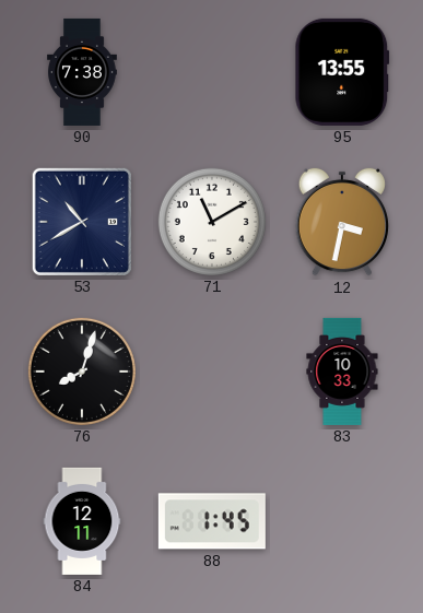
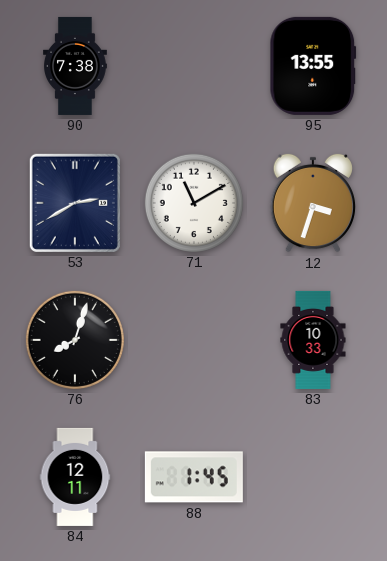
53: 10:40 -> 2:40
12: 3:32 -> 3:33
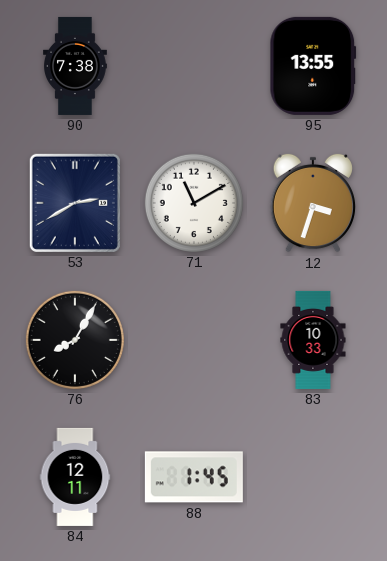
76: 8:03 -> 8:05
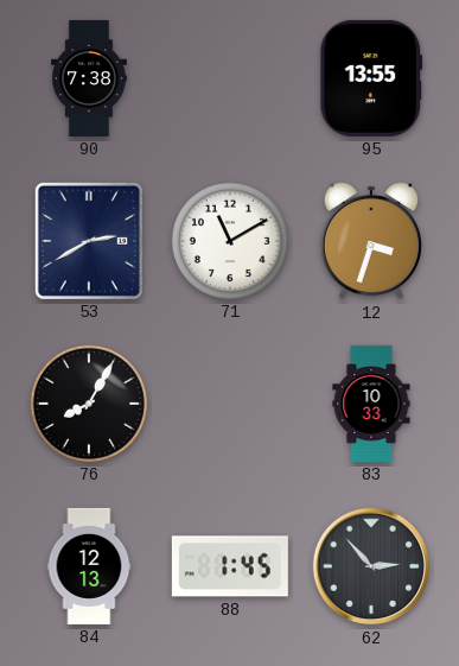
84: 12:11 -> 12:13
62: none -> 2:53
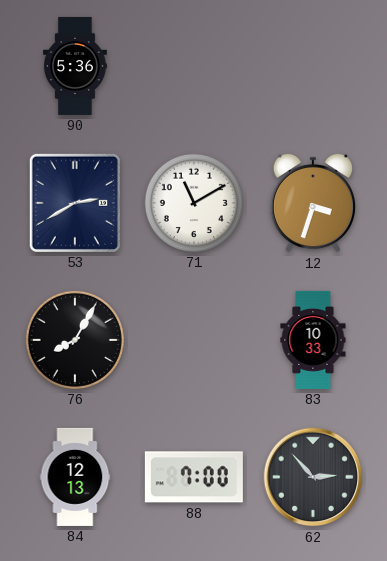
90: 7:38 -> 5:36
95: 13:55 -> none
88: 1:45 -> 7:00
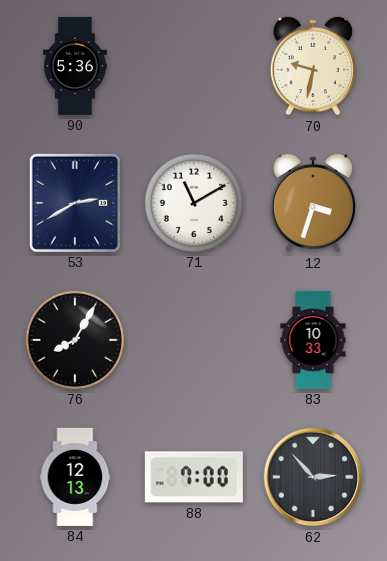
70: none -> 9:32
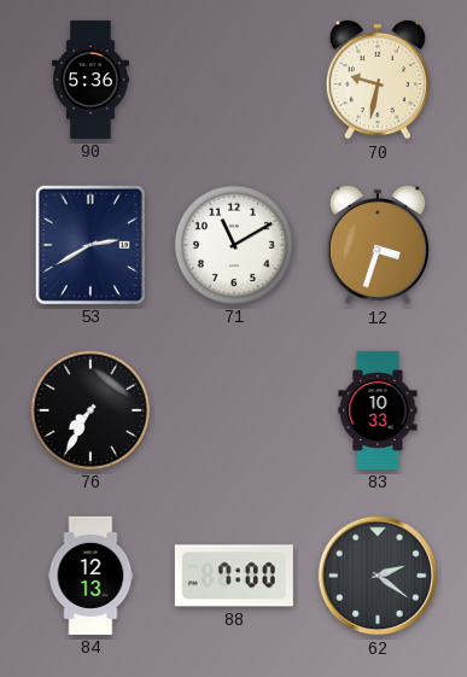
76: 8:05 -> 7:35
62: 2:53 -> 2:21
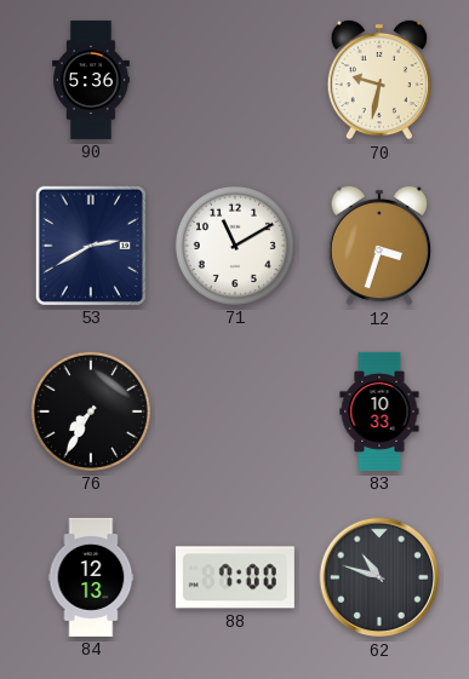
62: 2:21 -> 10:48
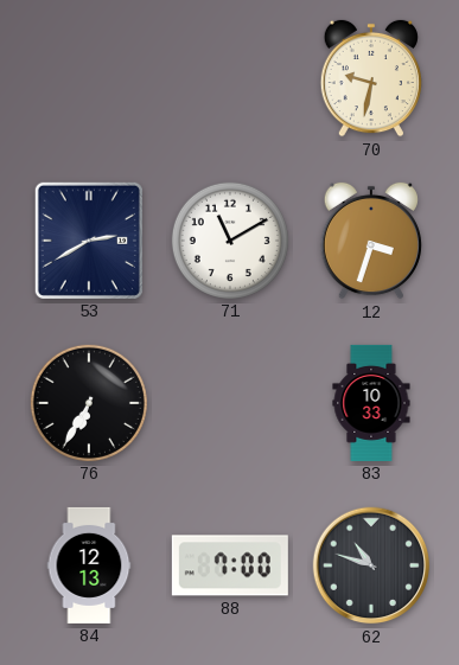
90: 5:36 -> none
76: 7:35 -> 6:35
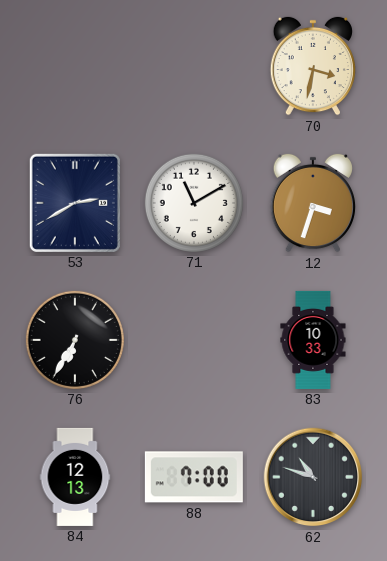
70: 9:32 -> 3:32
